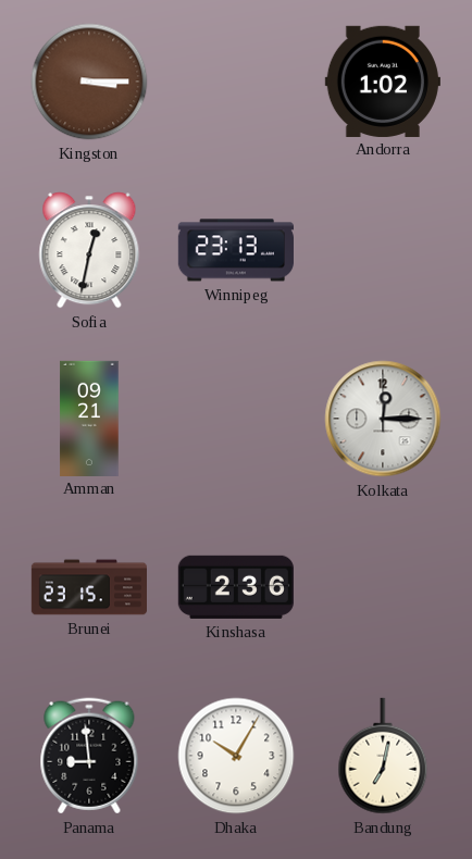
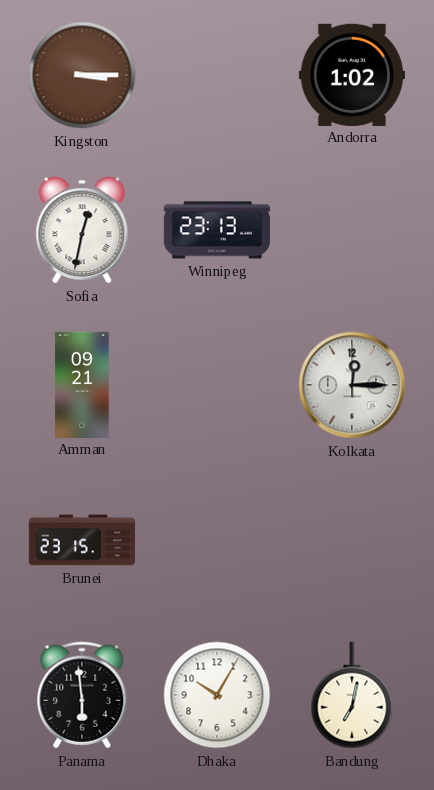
Kinshasa: 2:36 -> none
Panama: 8:59 -> 5:59
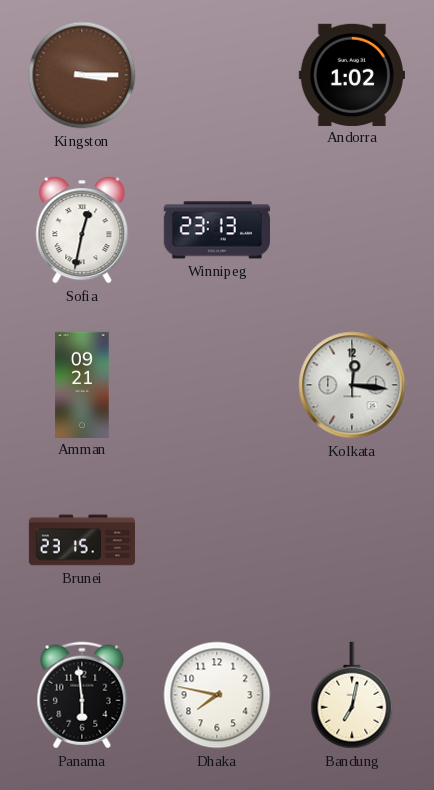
Kolkata: 12:15 -> 12:16
Dhaka: 10:05 -> 7:47
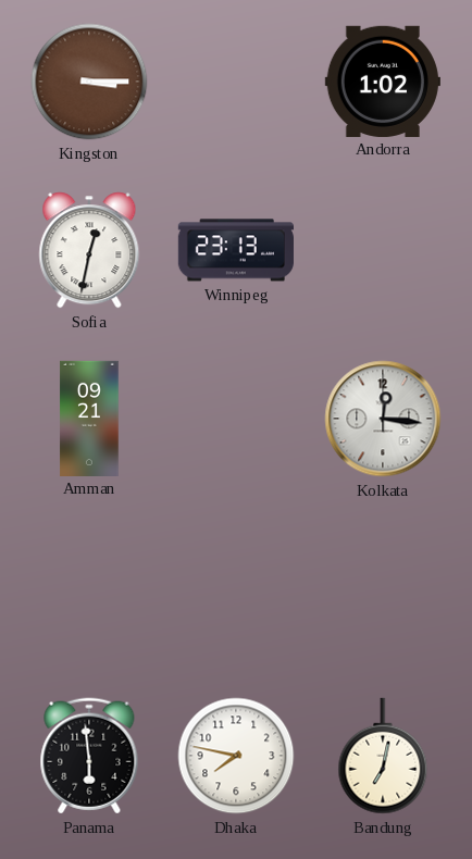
Brunei: 23:15 -> none
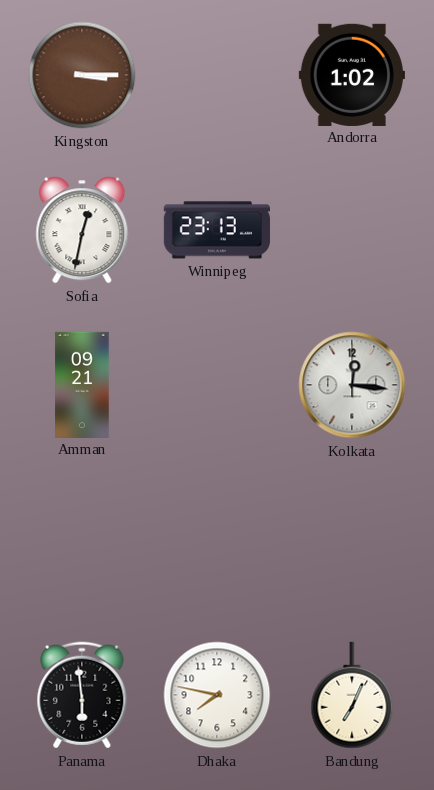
Bandung: 7:02 -> 7:04
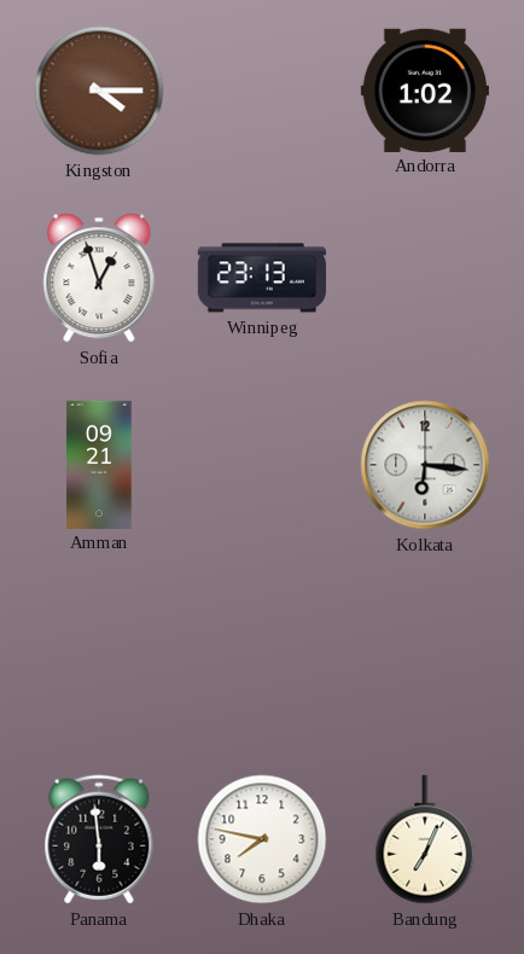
Kingston: 3:15 -> 4:15
Sofia: 12:32 -> 12:57
Kolkata: 12:16 -> 6:16
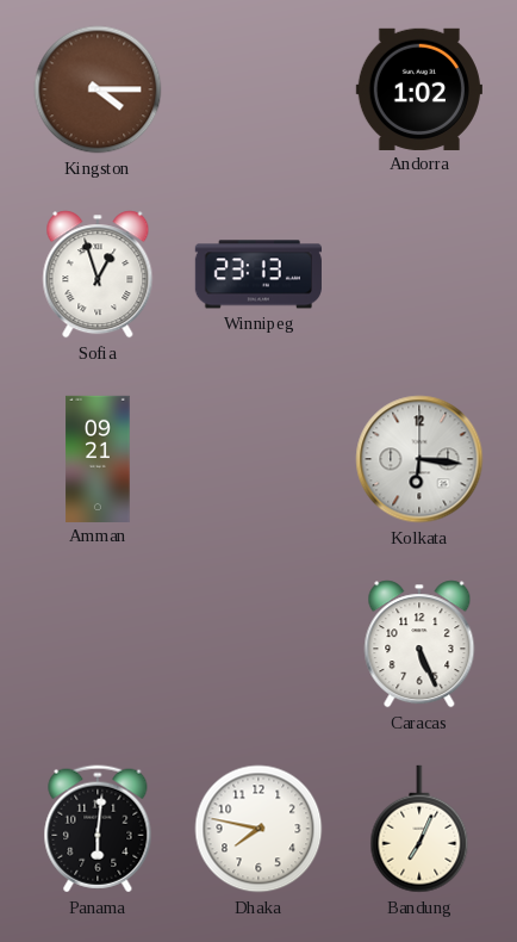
Caracas: none -> 5:26
Panama: 5:59 -> 6:01
